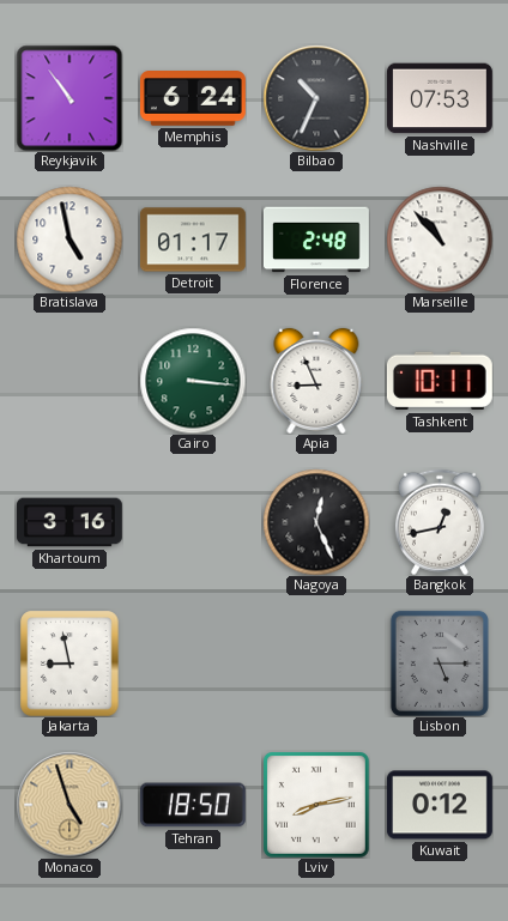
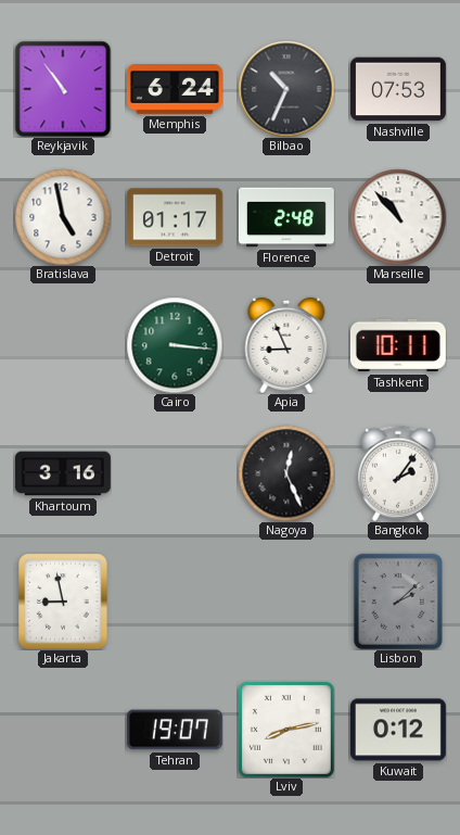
Bangkok: 12:43 -> 2:06
Lisbon: 5:15 -> 2:08
Monaco: 4:57 -> none
Tehran: 18:50 -> 19:07
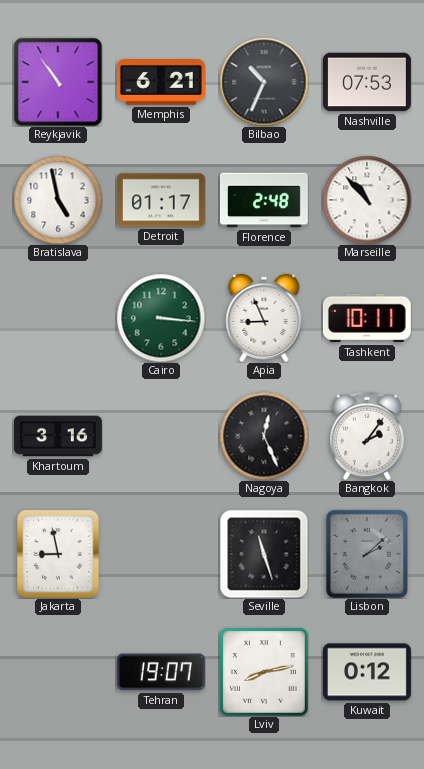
Memphis: 6:24 -> 6:21
Seville: none -> 11:27
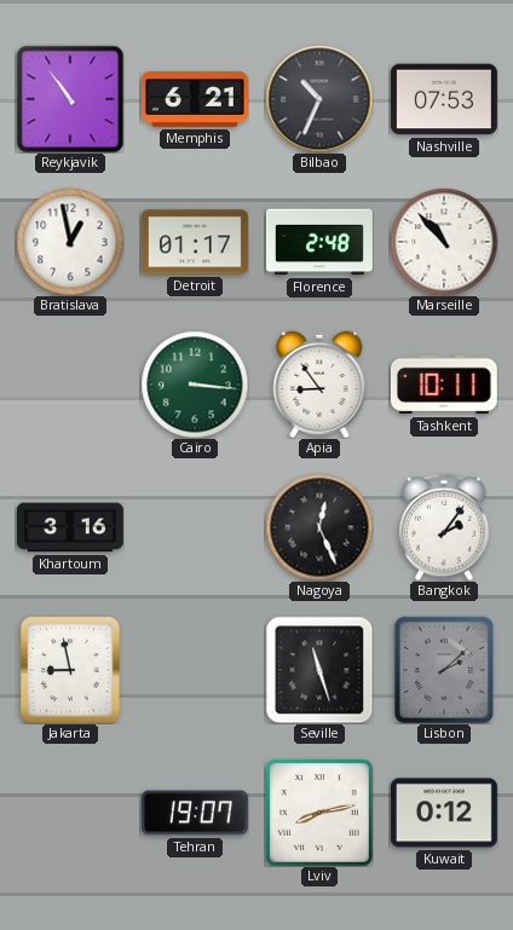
Bratislava: 4:58 -> 12:58
Apia: 8:56 -> 8:54
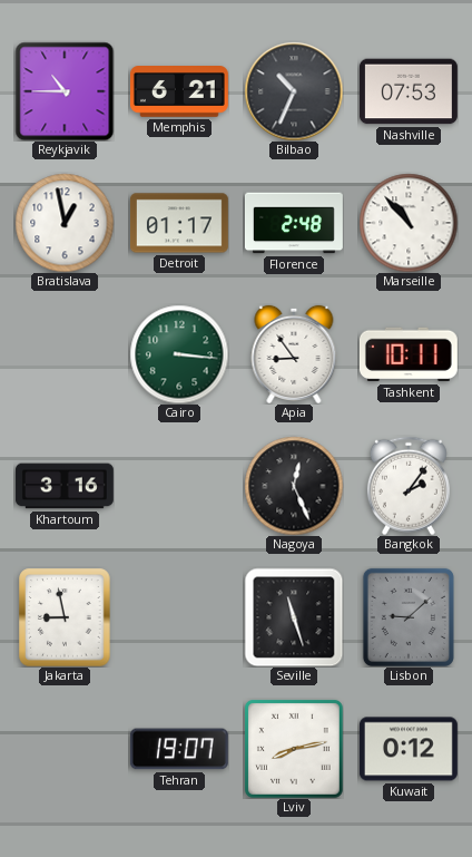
Reykjavik: 10:54 -> 10:45
Lisbon: 2:08 -> 9:08
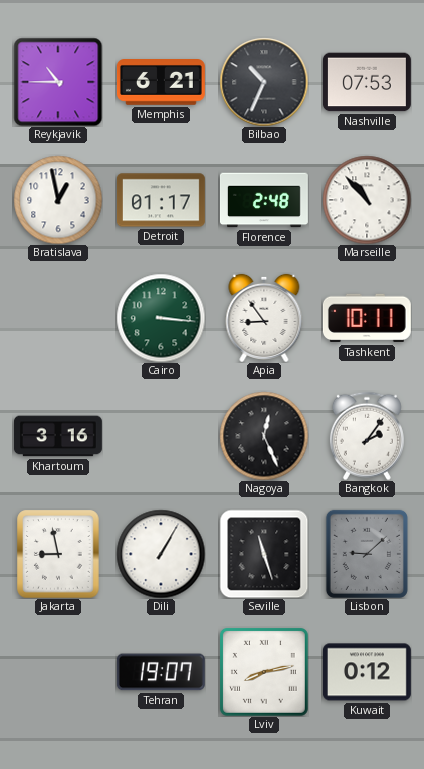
Dili: none -> 1:05
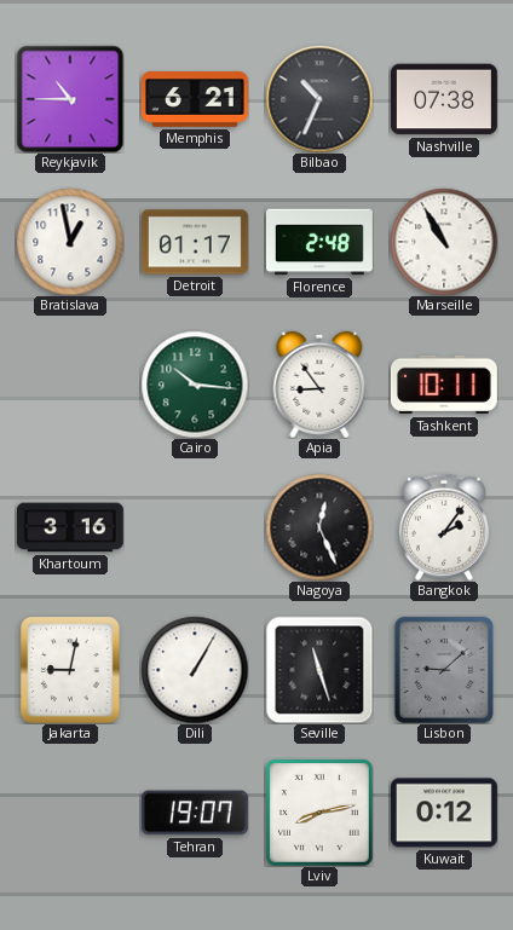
Nashville: 07:53 -> 07:38
Marseille: 10:53 -> 10:55
Cairo: 3:16 -> 10:16
Jakarta: 8:58 -> 9:02
